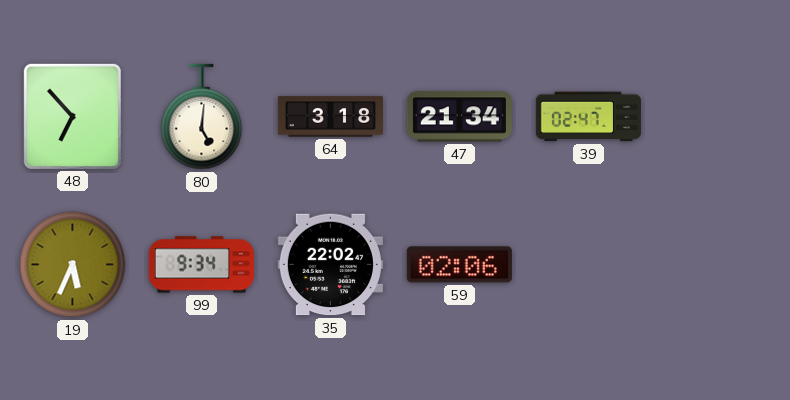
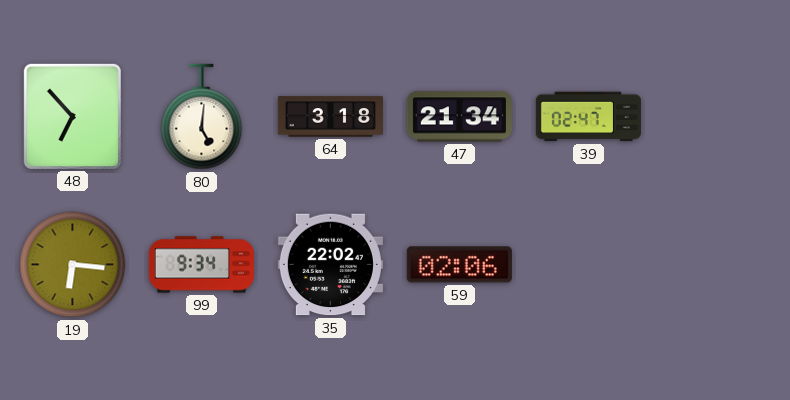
19: 5:34 -> 6:16
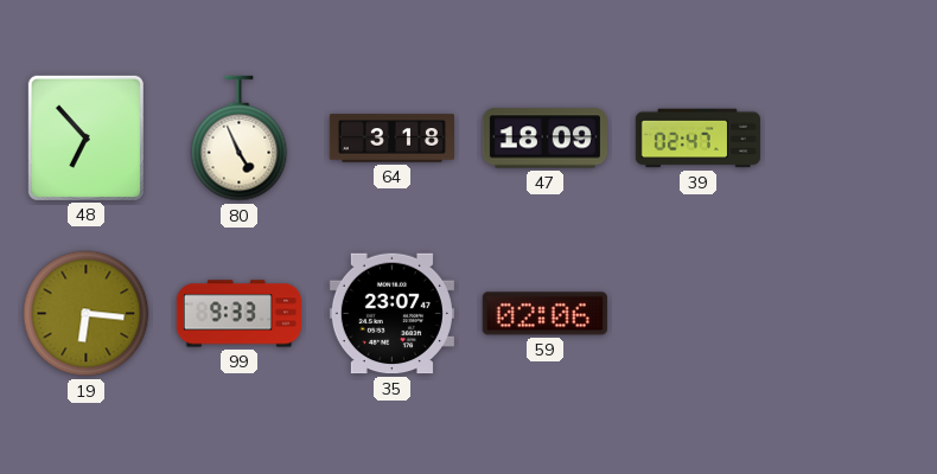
80: 5:01 -> 4:56
47: 21:34 -> 18:09
99: 9:34 -> 9:33
35: 22:02 -> 23:07
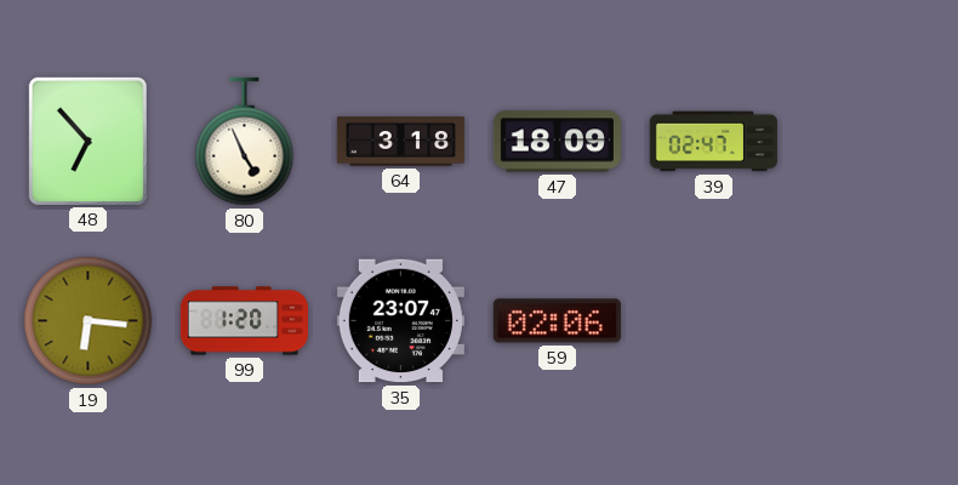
99: 9:33 -> 1:20
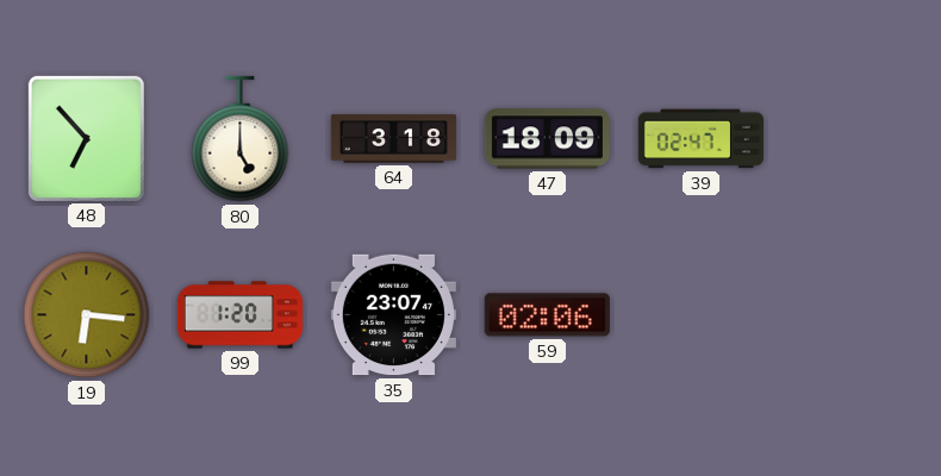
80: 4:56 -> 5:00
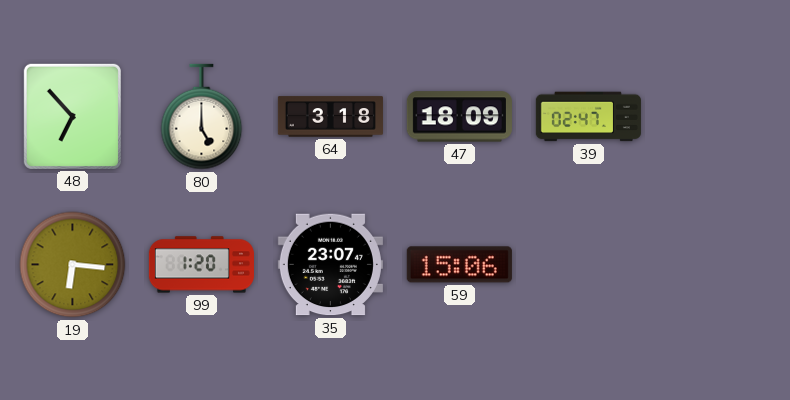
59: 02:06 -> 15:06
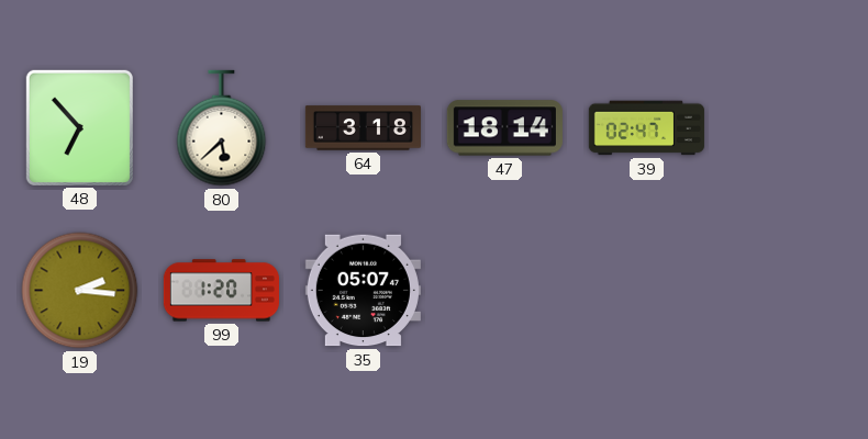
80: 5:00 -> 5:38
47: 18:09 -> 18:14
19: 6:16 -> 2:16
35: 23:07 -> 05:07
59: 15:06 -> none
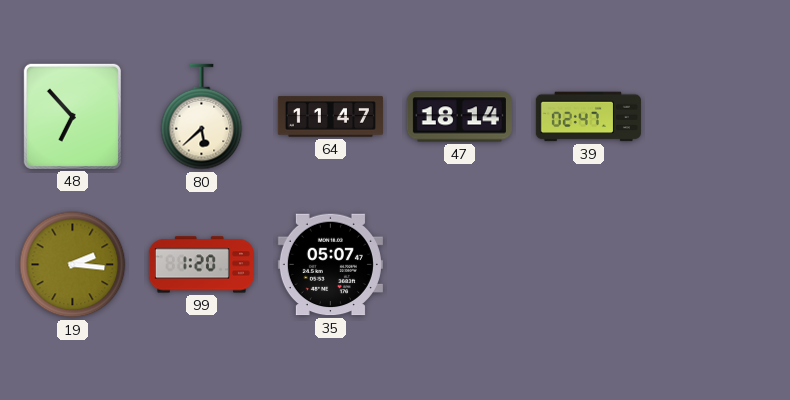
64: 3:18 -> 11:47
